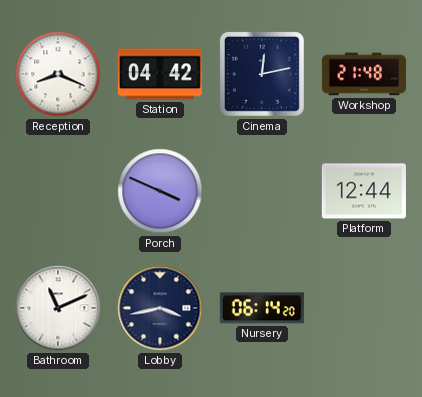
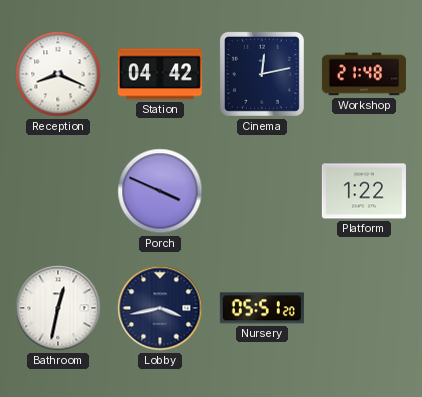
Platform: 12:44 -> 1:22
Bathroom: 11:11 -> 12:32
Nursery: 06:14 -> 05:51
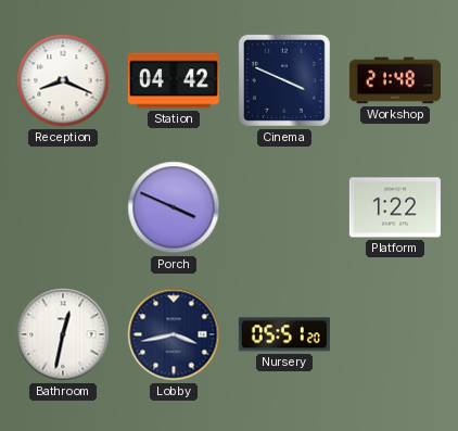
Cinema: 12:13 -> 3:49
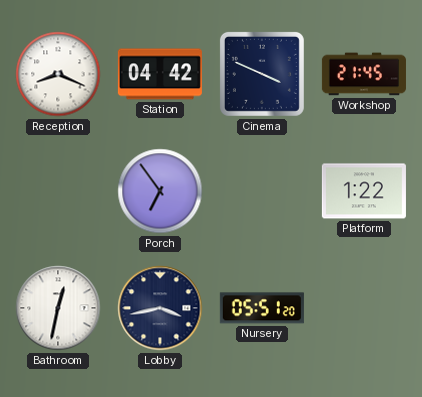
Workshop: 21:48 -> 21:45
Porch: 3:49 -> 6:54
